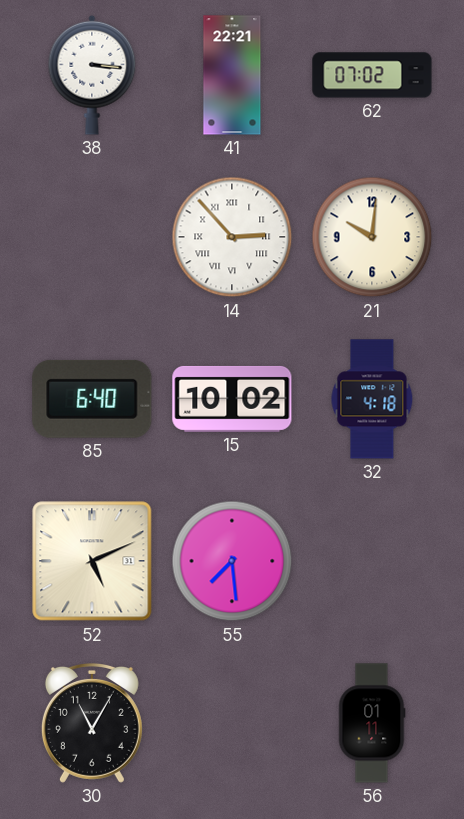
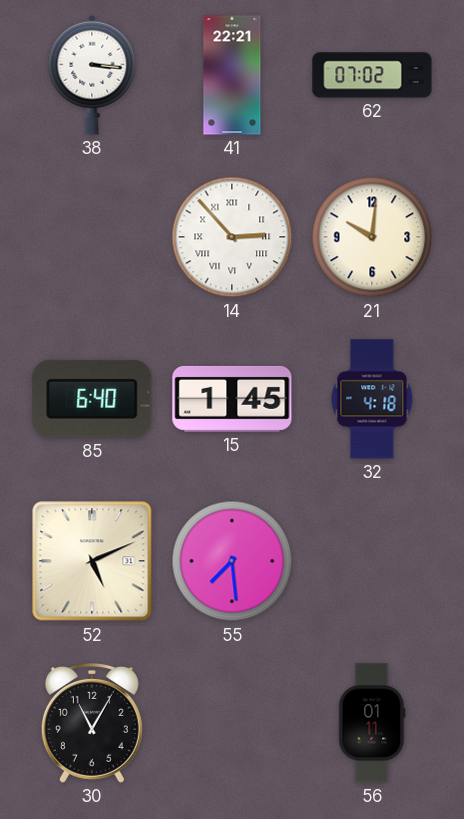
15: 10:02 -> 1:45
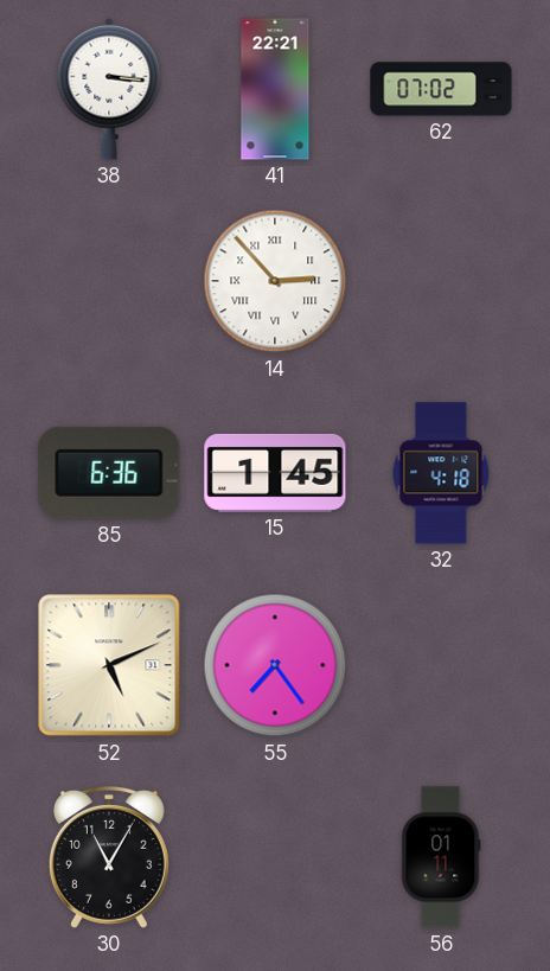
21: 10:01 -> none
85: 6:40 -> 6:36
55: 7:29 -> 7:24
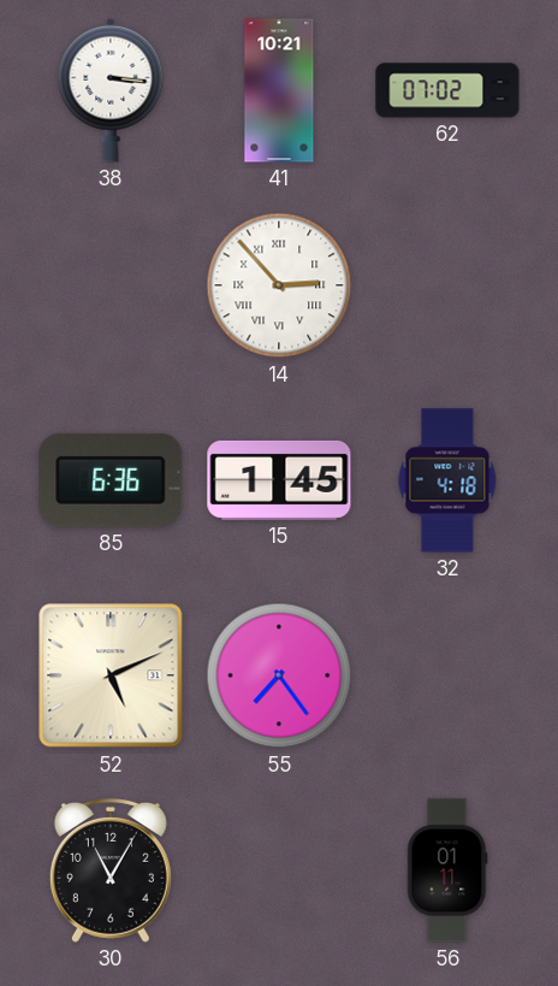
41: 22:21 -> 10:21
